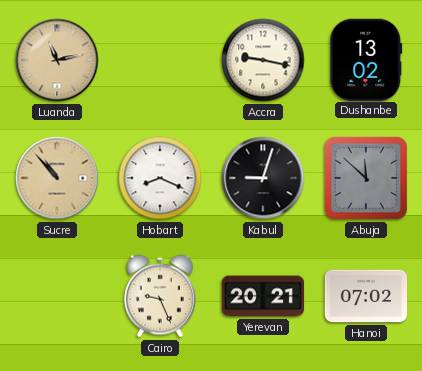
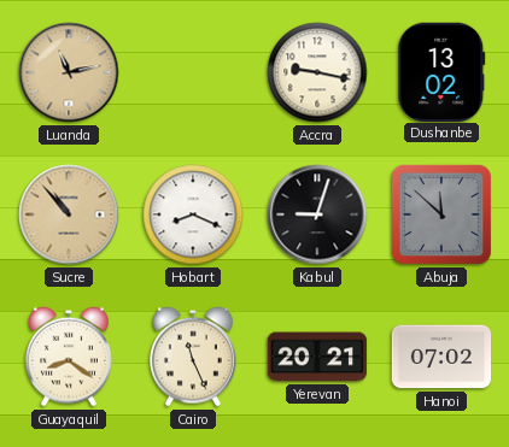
Guayaquil: none -> 8:21
Cairo: 9:26 -> 11:26
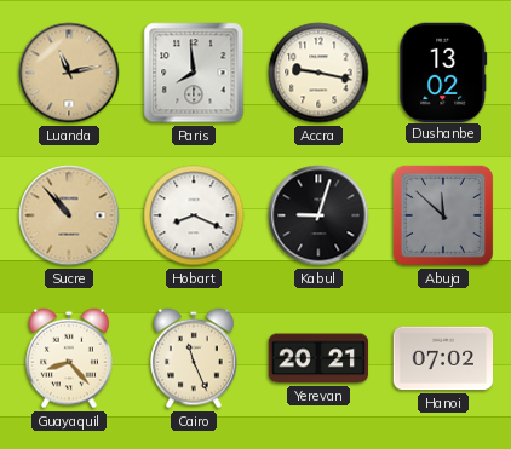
Paris: none -> 7:59
Guayaquil: 8:21 -> 8:23
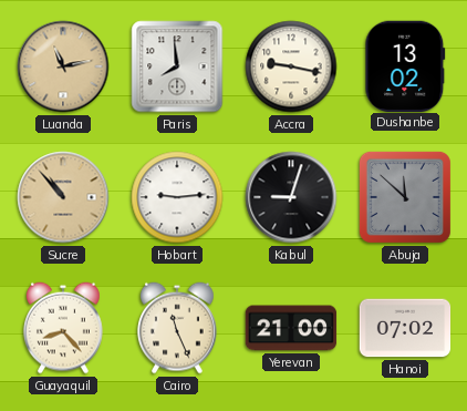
Hobart: 8:19 -> 9:14
Yerevan: 20:21 -> 21:00
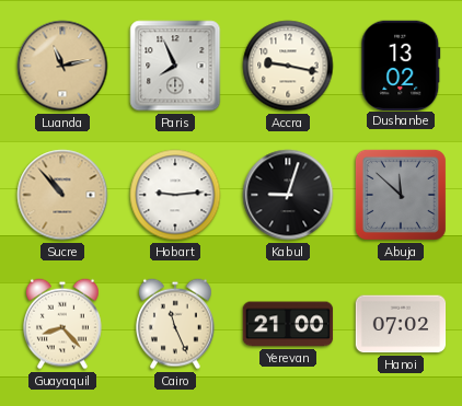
Paris: 7:59 -> 7:56
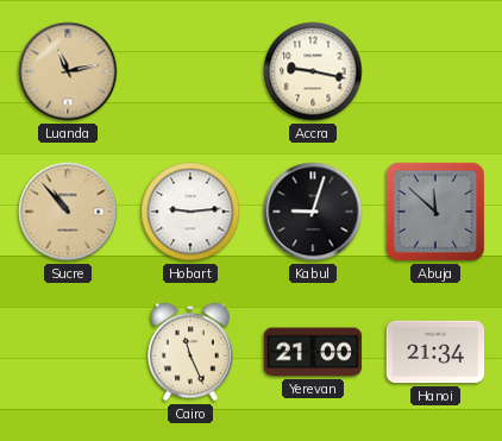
Paris: 7:56 -> none
Dushanbe: 13:02 -> none
Guayaquil: 8:23 -> none
Hanoi: 07:02 -> 21:34
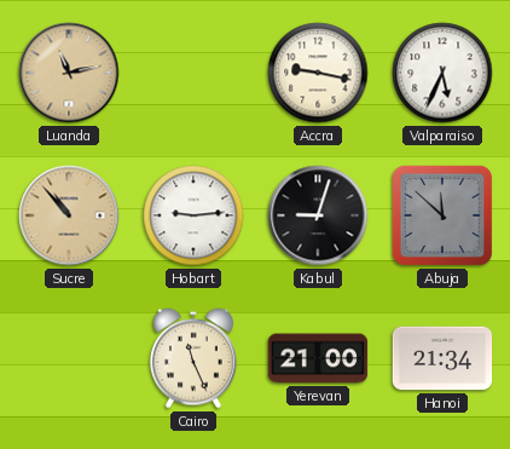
Valparaiso: none -> 5:34
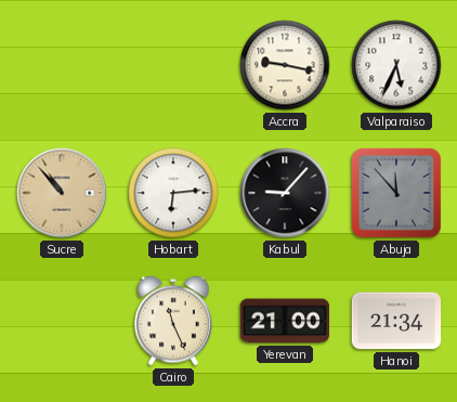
Luanda: 11:13 -> none
Hobart: 9:14 -> 6:14
Kabul: 9:03 -> 9:07
Abuja: 11:52 -> 11:53
